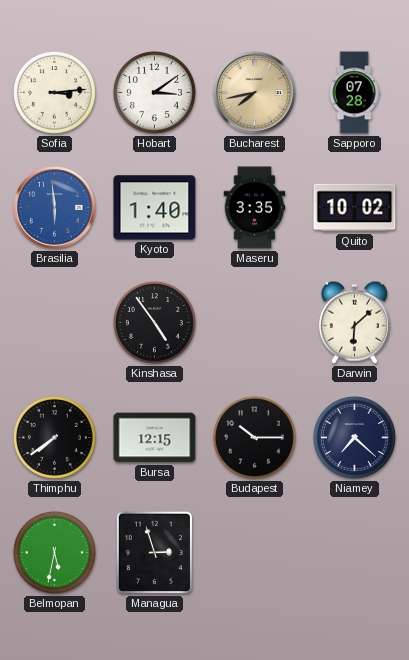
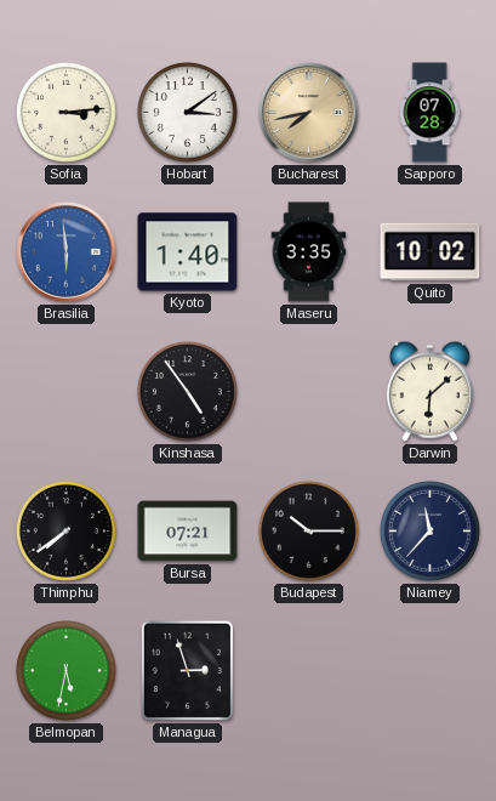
Bursa: 12:15 -> 07:21
Niamey: 7:22 -> 11:37
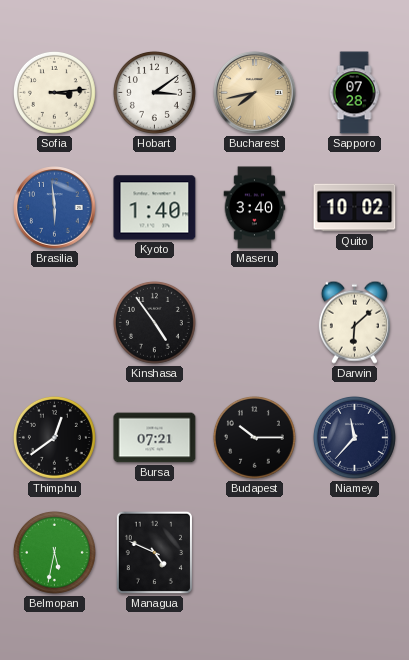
Maseru: 3:35 -> 3:40
Thimphu: 7:39 -> 12:39
Managua: 2:57 -> 4:49
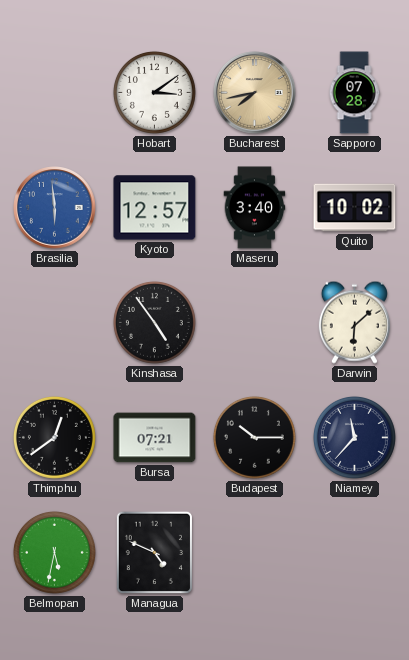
Sofia: 3:14 -> none
Kyoto: 1:40 -> 12:57
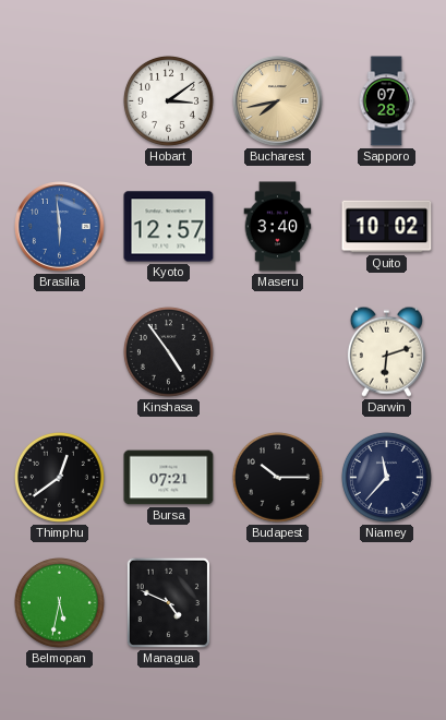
Darwin: 6:08 -> 6:12
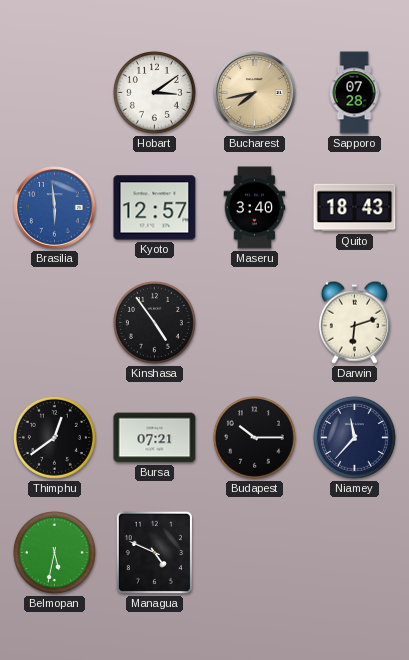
Quito: 10:02 -> 18:43
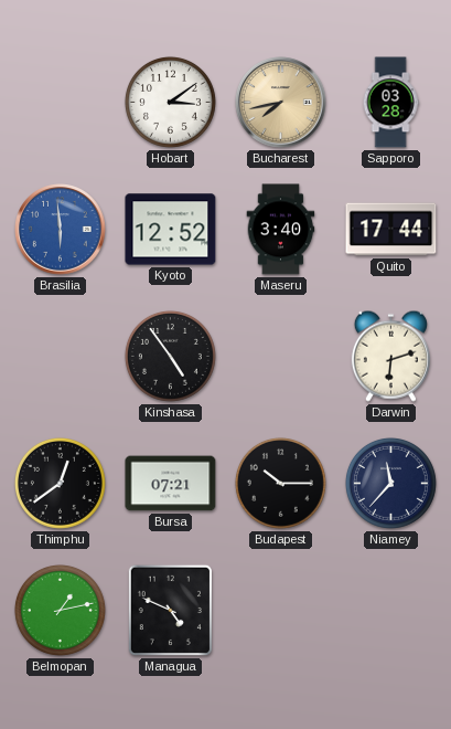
Sapporo: 07:28 -> 03:28
Kyoto: 12:57 -> 12:52
Quito: 18:43 -> 17:44
Belmopan: 5:32 -> 1:13
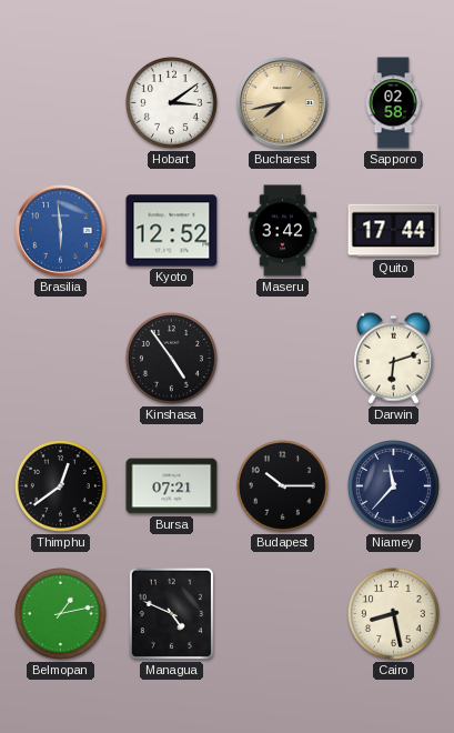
Sapporo: 03:28 -> 02:58
Maseru: 3:40 -> 3:42
Cairo: none -> 8:28
